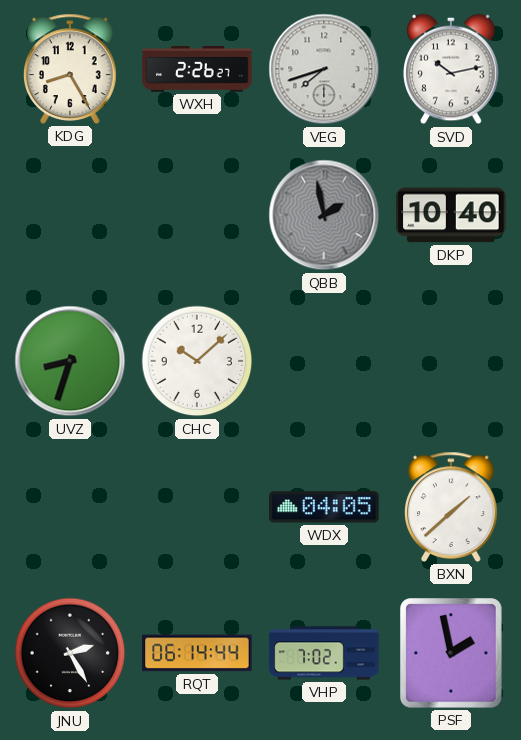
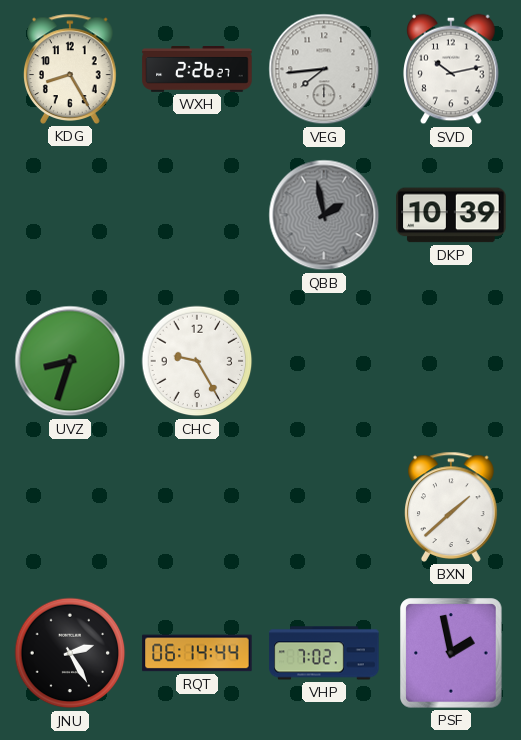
VEG: 7:42 -> 7:44
DKP: 10:40 -> 10:39
CHC: 10:08 -> 9:25
WDX: 04:05 -> none
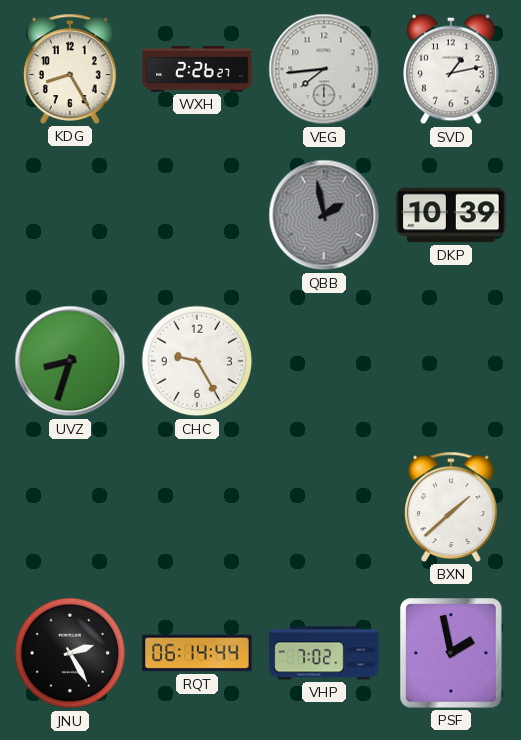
SVD: 10:13 -> 1:13
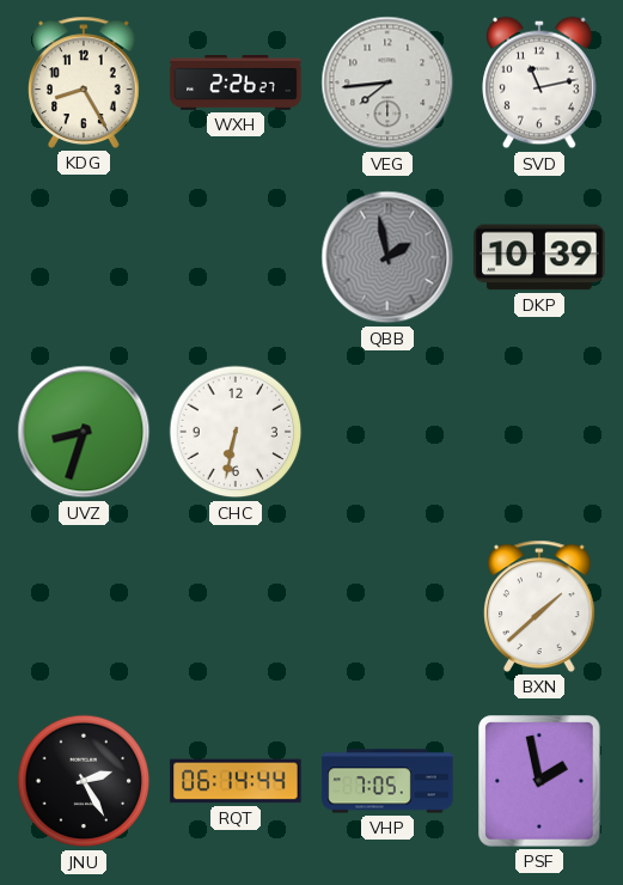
SVD: 1:13 -> 11:13
CHC: 9:25 -> 6:32
VHP: 7:02 -> 7:05
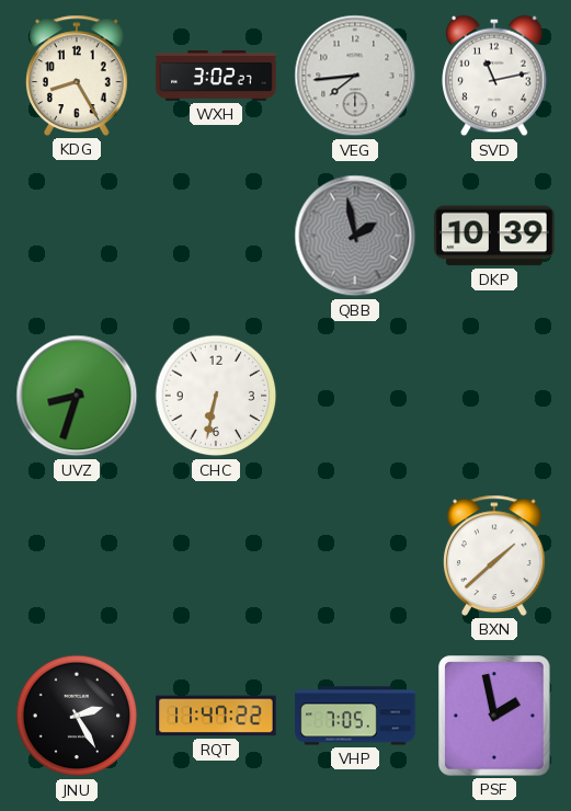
WXH: 2:26 -> 3:02
RQT: 06:14 -> 11:47
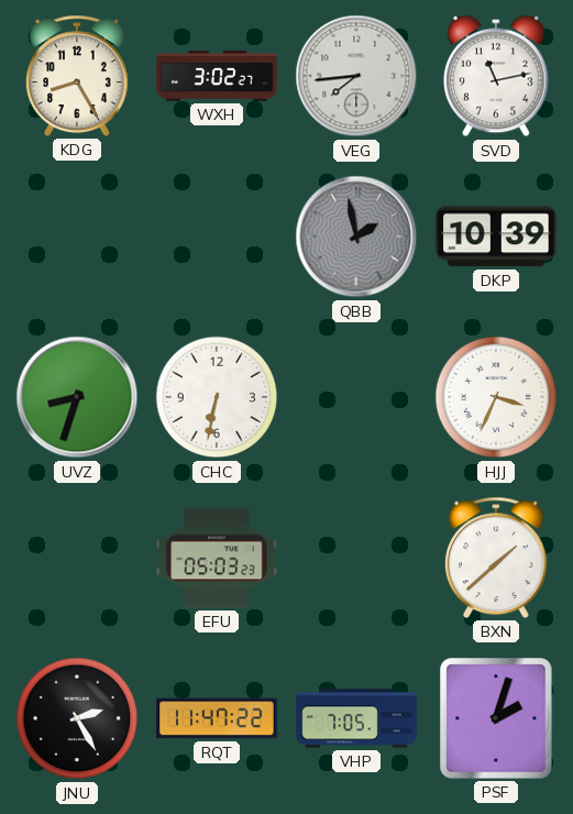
HJJ: none -> 3:34
EFU: none -> 05:03
PSF: 1:58 -> 2:03
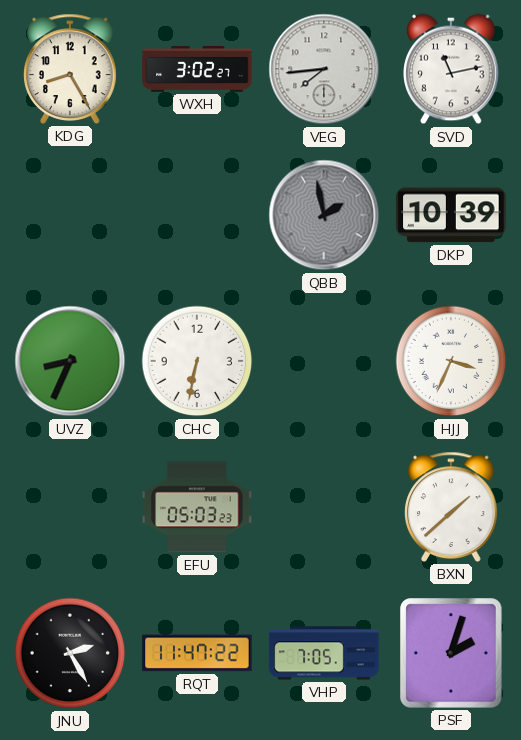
UVZ: 8:33 -> 8:34
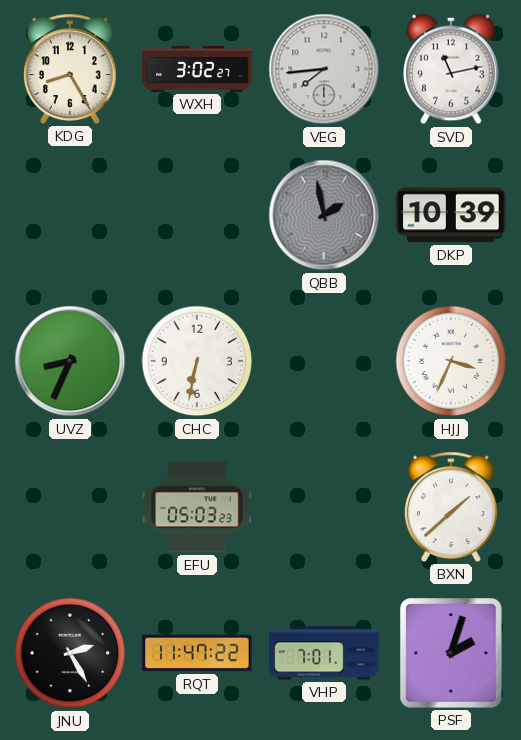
VHP: 7:05 -> 7:01
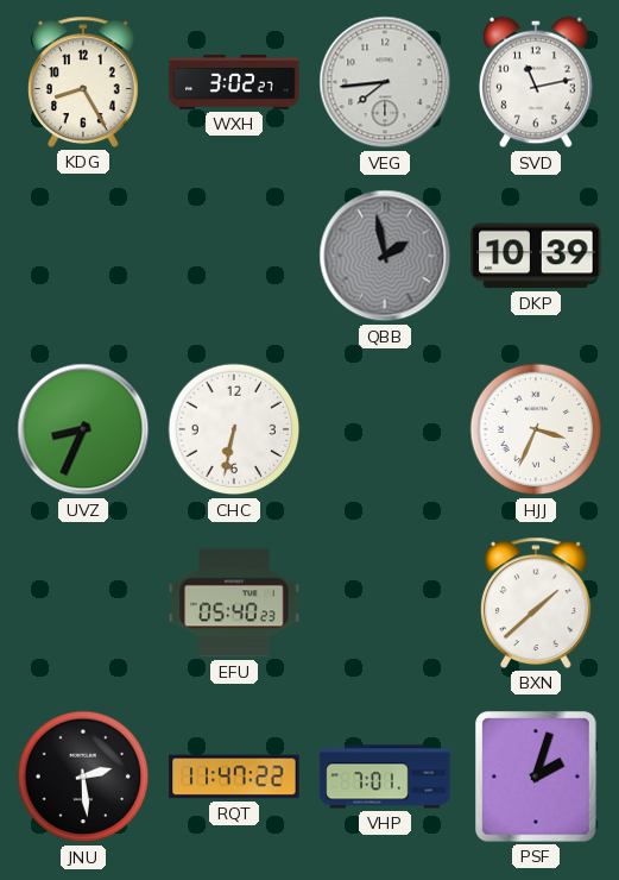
EFU: 05:03 -> 05:40
JNU: 2:25 -> 2:29
